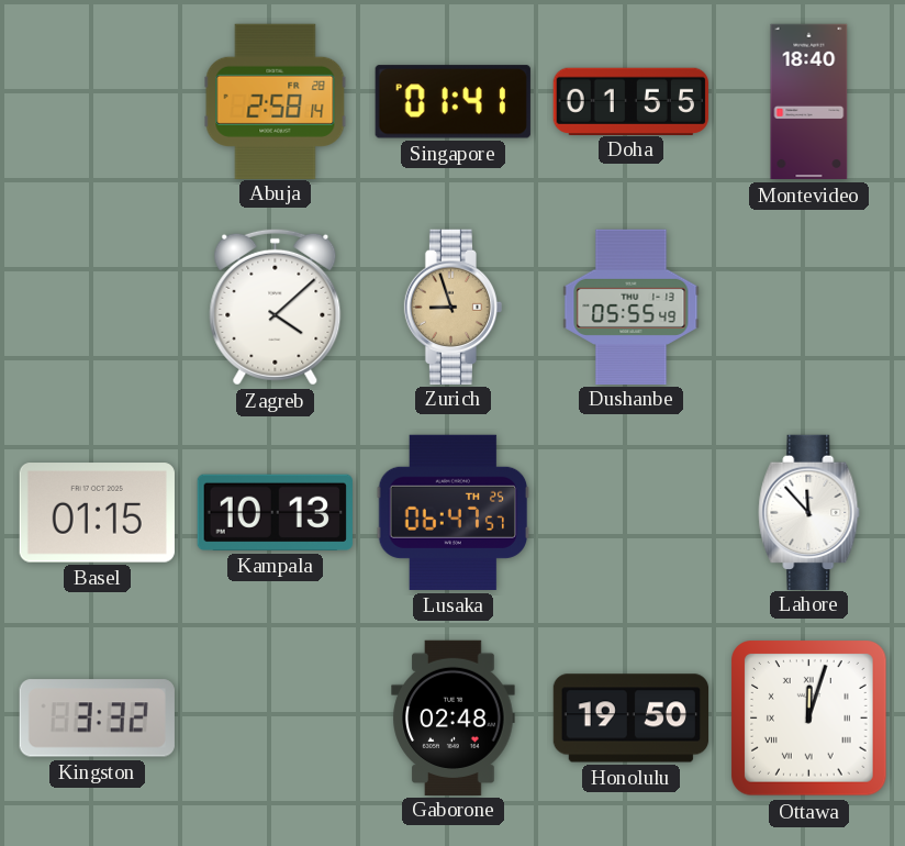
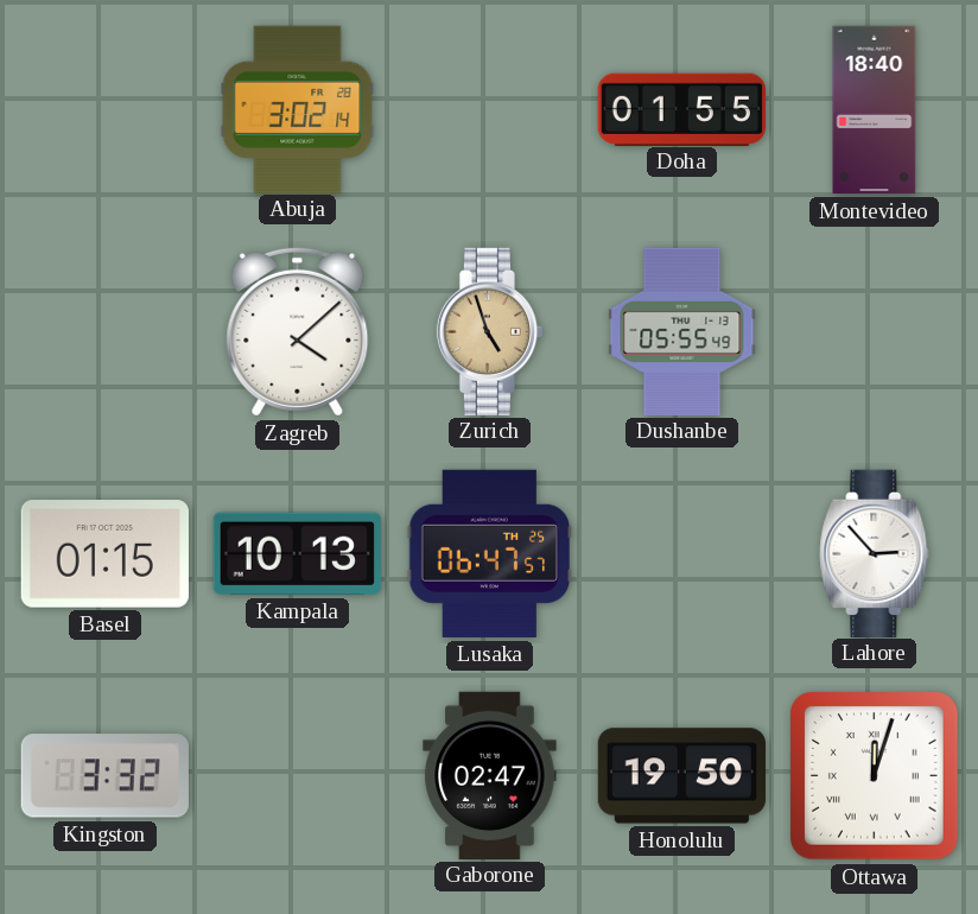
Abuja: 2:58 -> 3:02
Singapore: 01:41 -> none
Zurich: 8:57 -> 4:57
Lahore: 11:53 -> 2:53
Gaborone: 02:48 -> 02:47
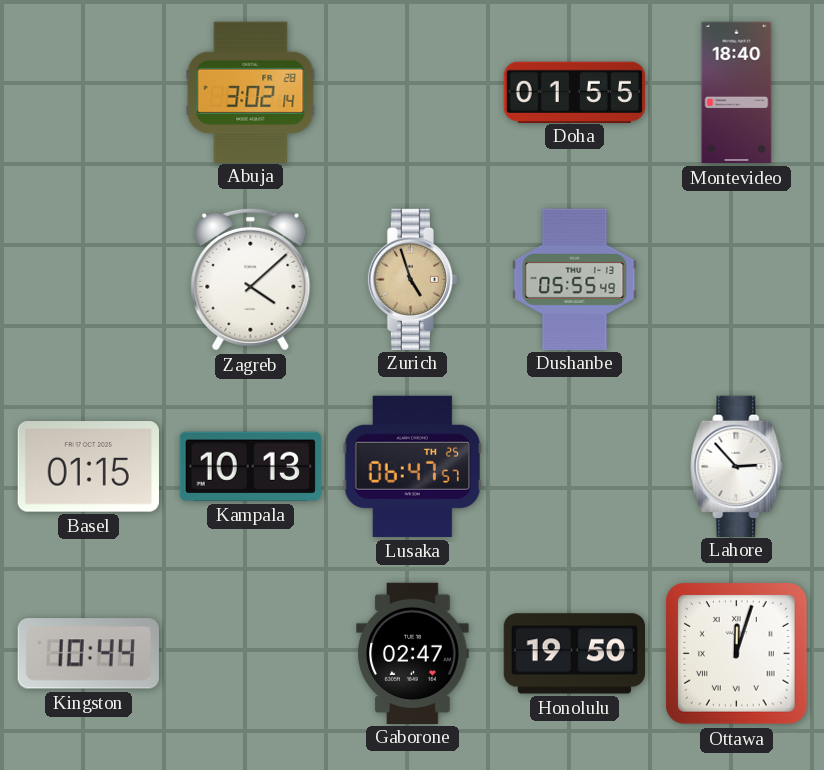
Kingston: 3:32 -> 10:44
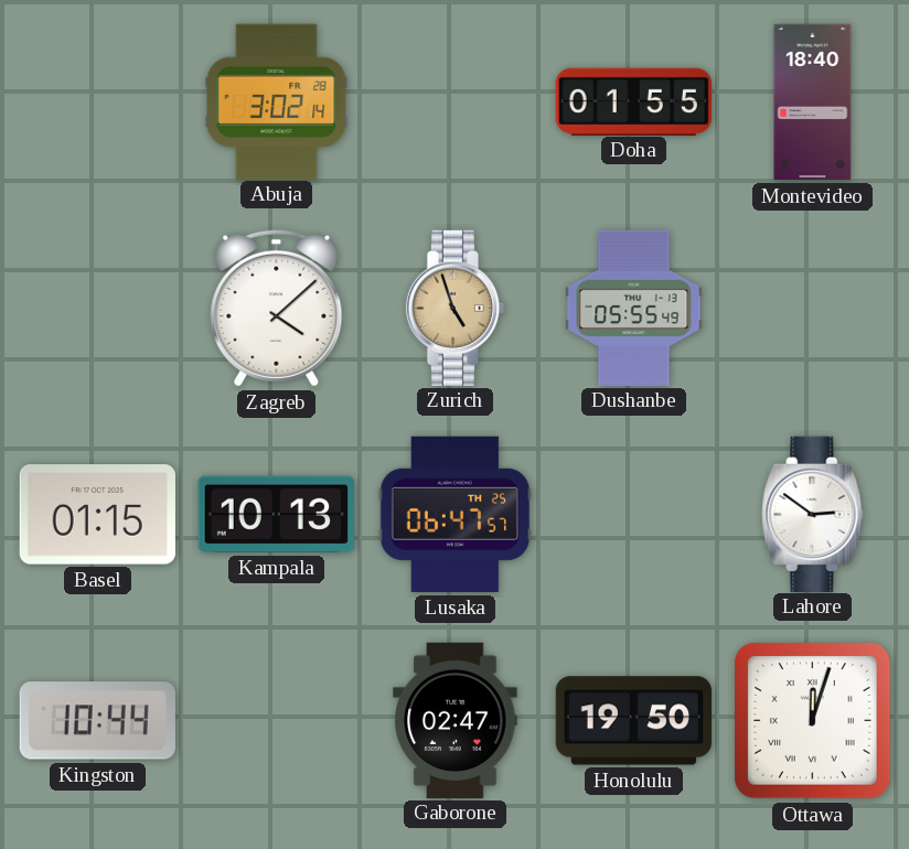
Lahore: 2:53 -> 2:51
